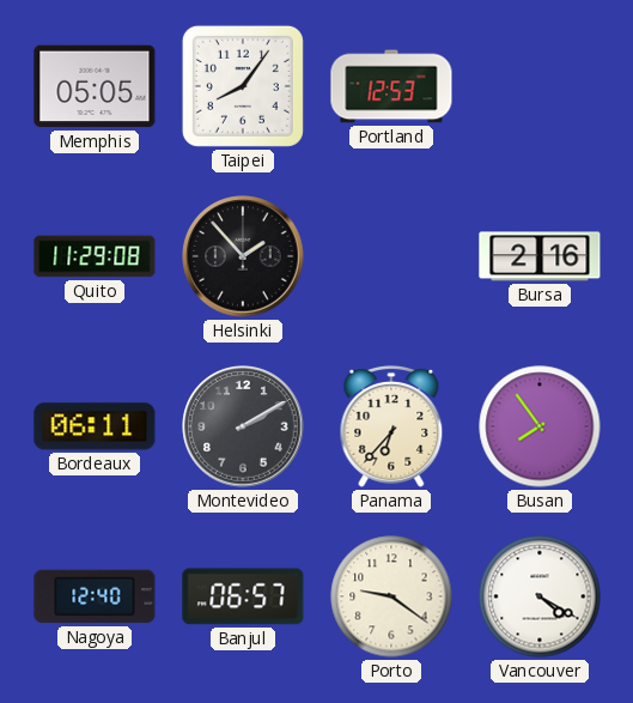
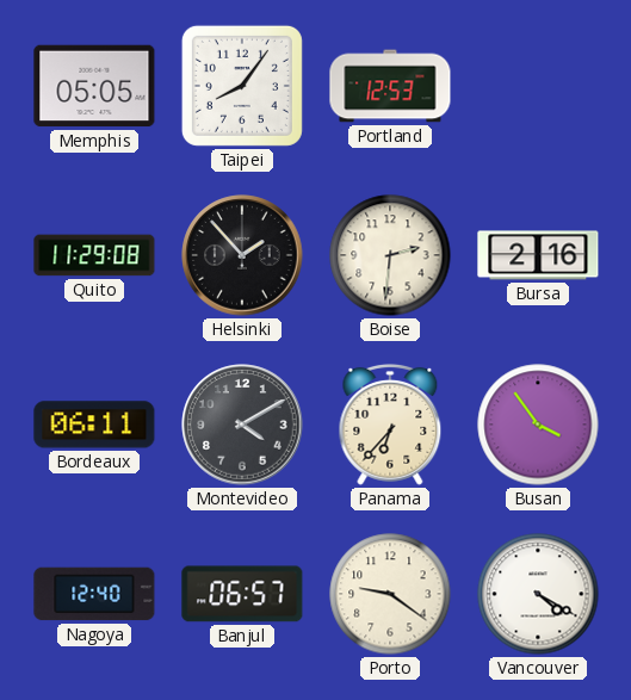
Boise: none -> 2:31
Montevideo: 2:10 -> 4:10
Busan: 7:54 -> 3:54
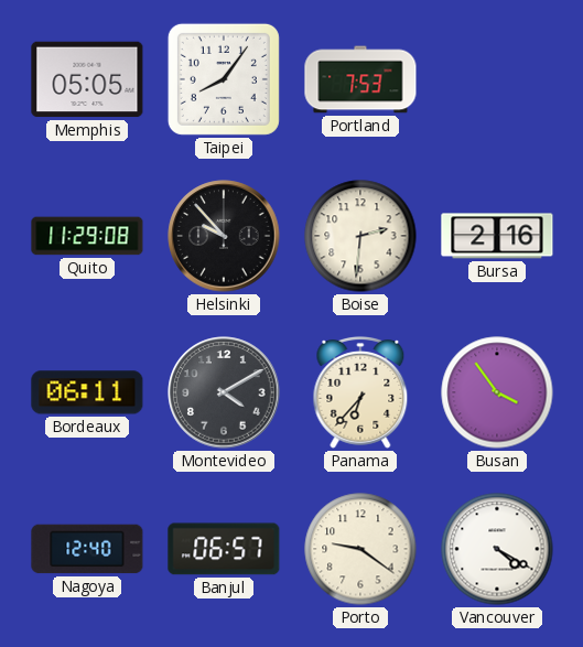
Portland: 12:53 -> 7:53
Helsinki: 1:53 -> 9:53
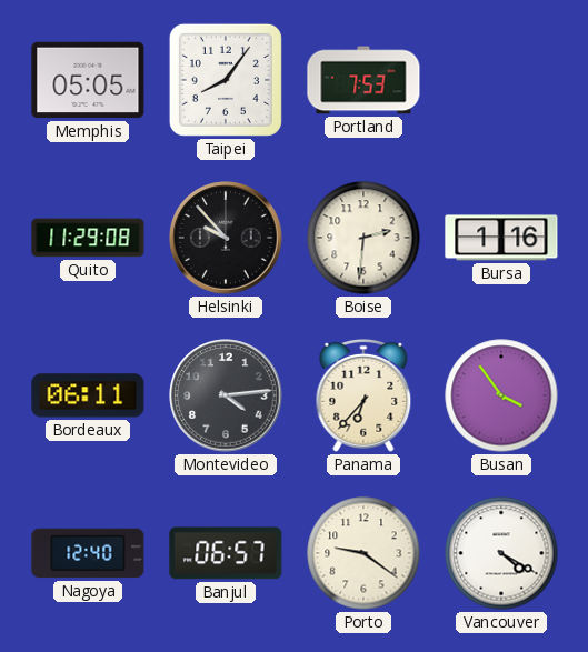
Bursa: 2:16 -> 1:16
Montevideo: 4:10 -> 4:14
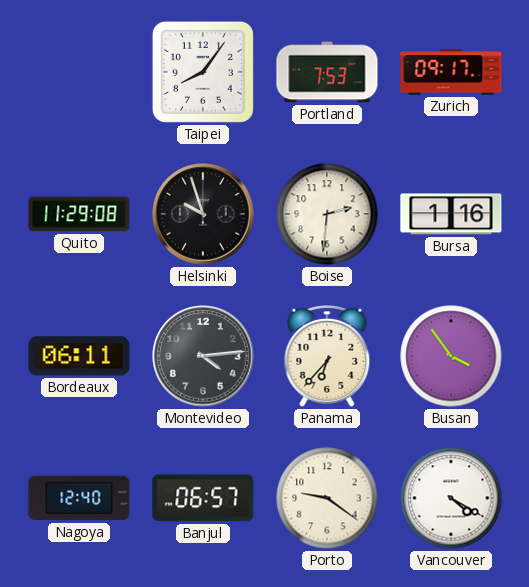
Memphis: 05:05 -> none
Zurich: none -> 09:17
Helsinki: 9:53 -> 9:57
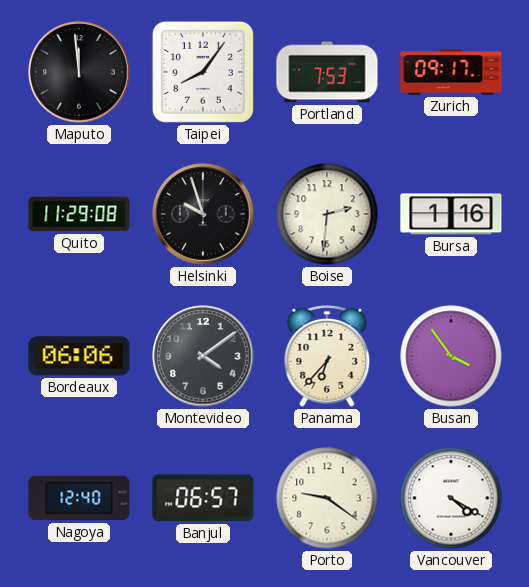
Maputo: none -> 11:59
Bordeaux: 06:11 -> 06:06
Montevideo: 4:14 -> 4:09
